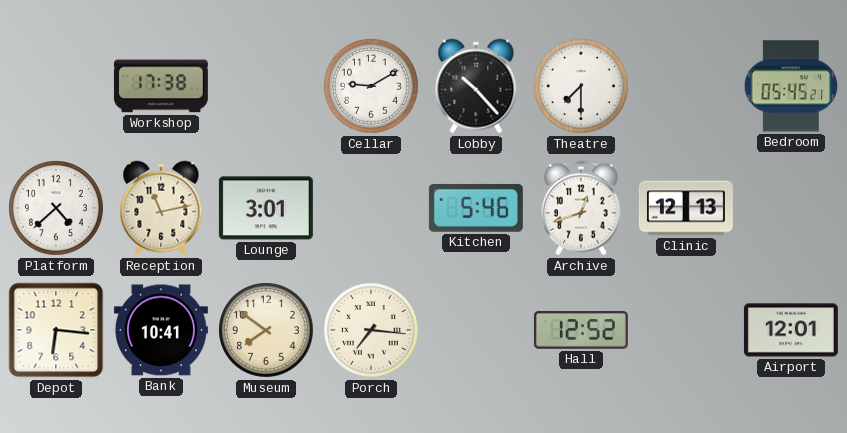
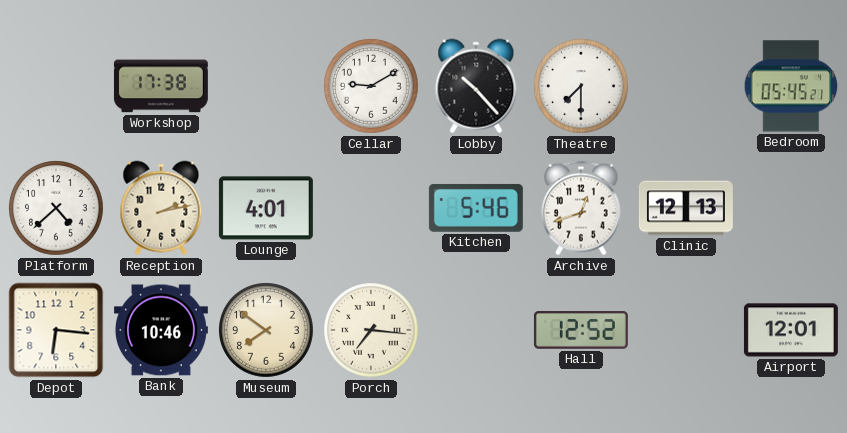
Reception: 11:13 -> 2:13
Lounge: 3:01 -> 4:01
Bank: 10:41 -> 10:46
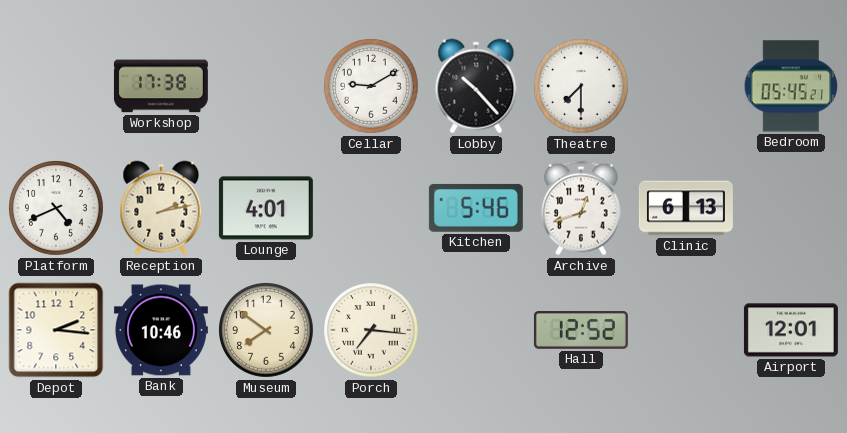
Platform: 4:38 -> 4:41
Clinic: 12:13 -> 6:13
Depot: 6:16 -> 2:16
